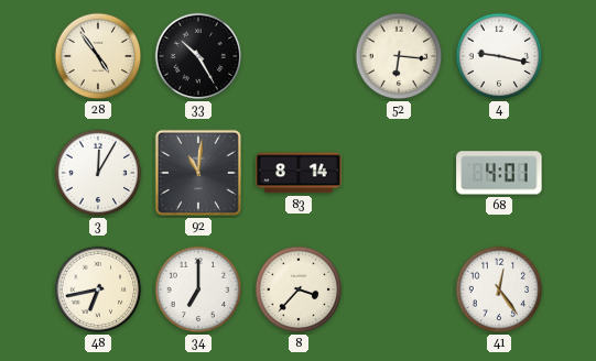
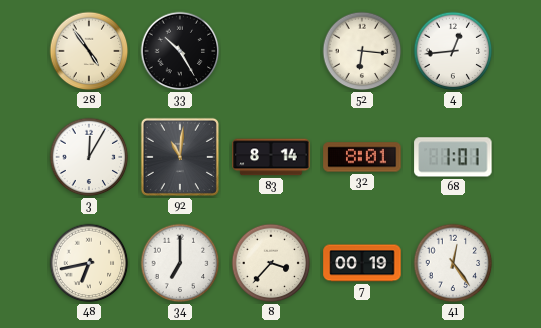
4: 9:17 -> 12:44
32: none -> 8:01
68: 4:01 -> 1:01
7: none -> 00:19
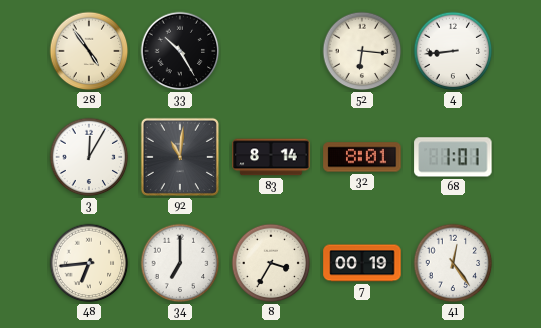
4: 12:44 -> 8:44
48: 6:43 -> 6:44
8: 3:37 -> 3:35
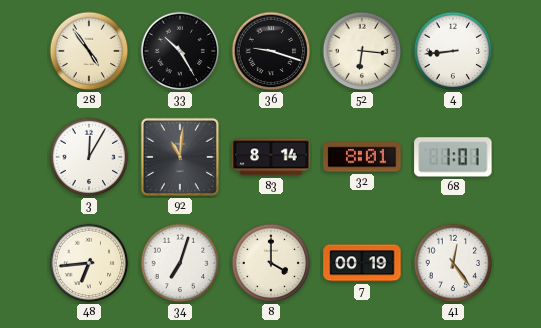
36: none -> 9:18
34: 7:00 -> 7:03
8: 3:35 -> 4:00
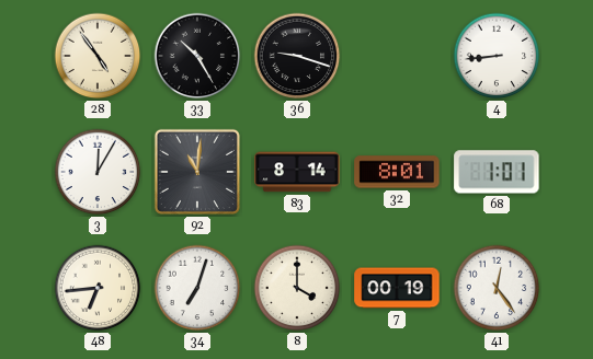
52: 6:16 -> none
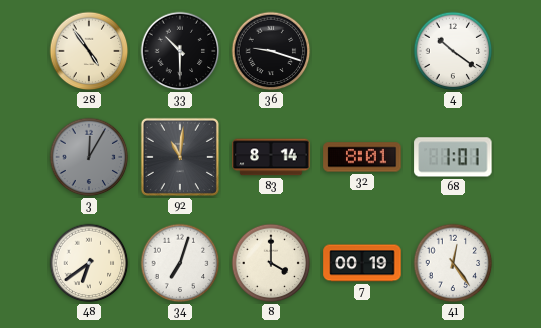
33: 10:25 -> 10:30
4: 8:44 -> 10:21
3 dial: white -> grey
48: 6:44 -> 6:39
